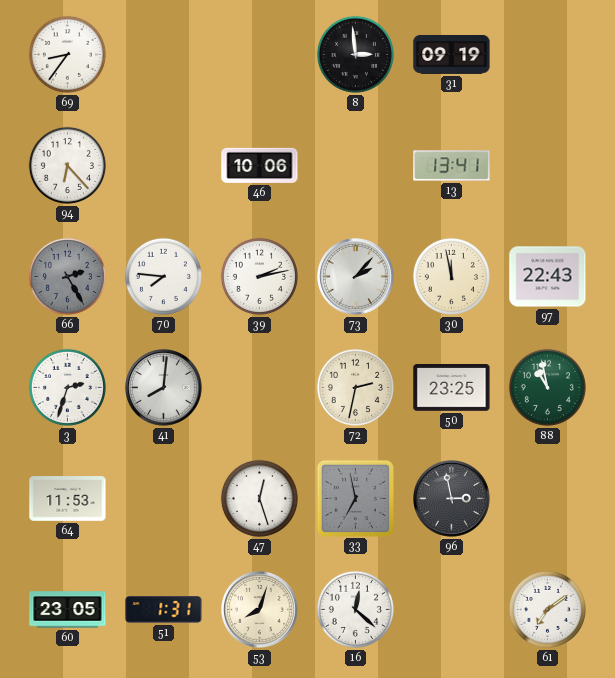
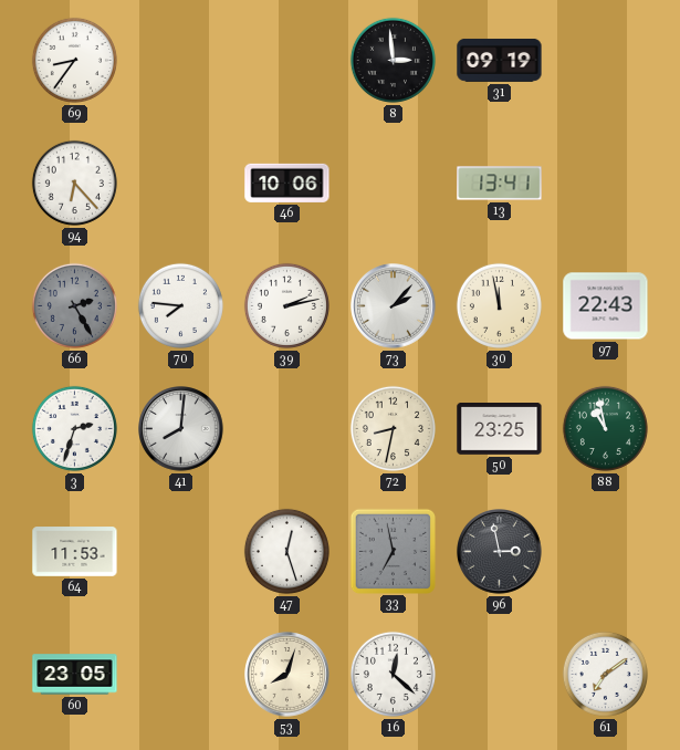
72: 2:32 -> 8:32
51: 1:31 -> none
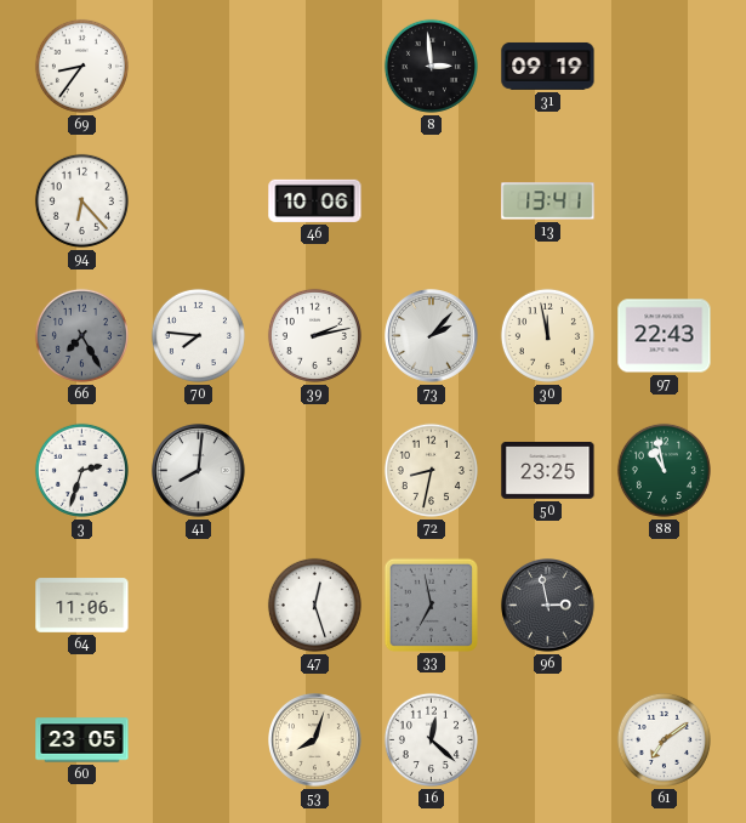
66: 2:25 -> 7:25
64: 11:53 -> 11:06
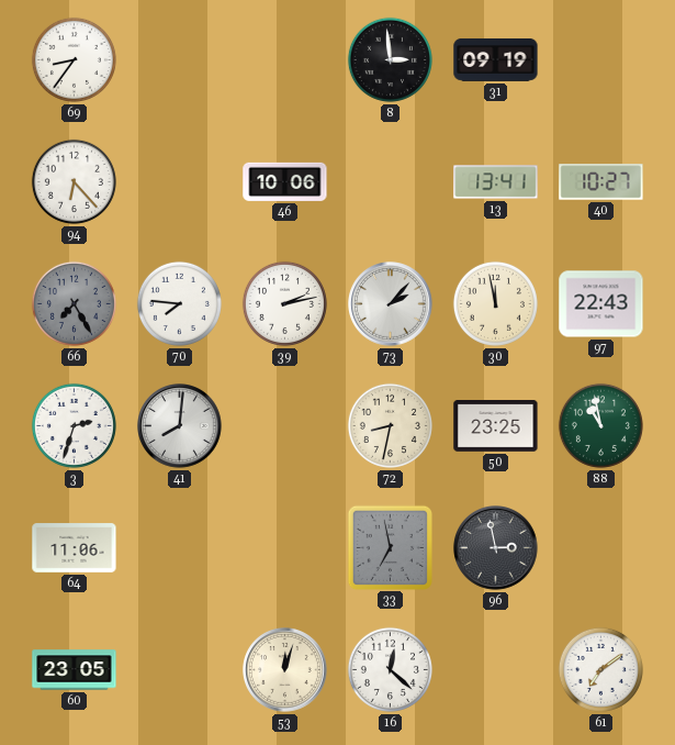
40: none -> 10:27
47: 12:27 -> none
53: 8:03 -> 12:03
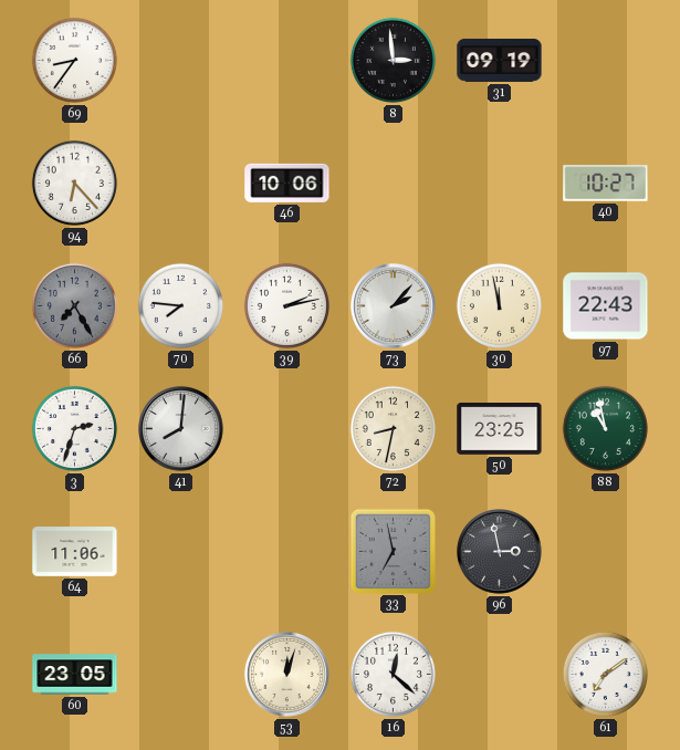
13: 13:41 -> none
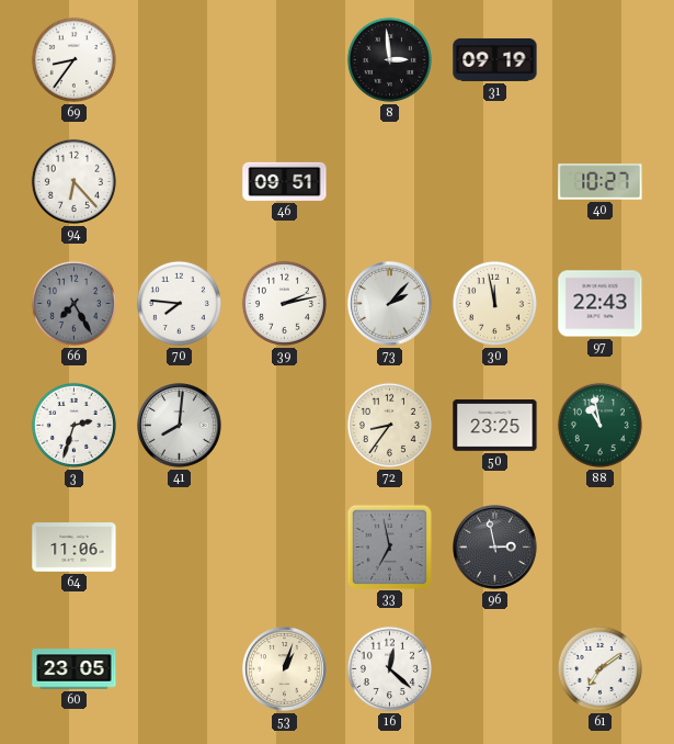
46: 10:06 -> 09:51
72: 8:32 -> 8:36
53: 12:03 -> 1:03
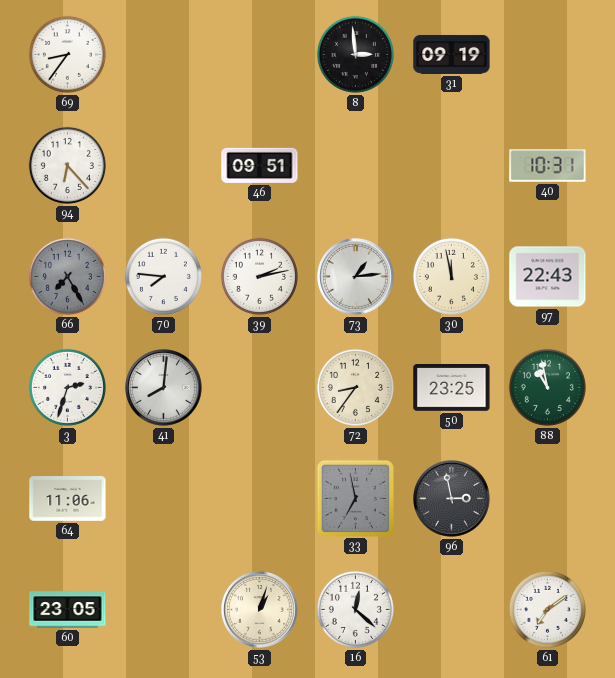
40: 10:27 -> 10:31
73: 2:07 -> 1:14
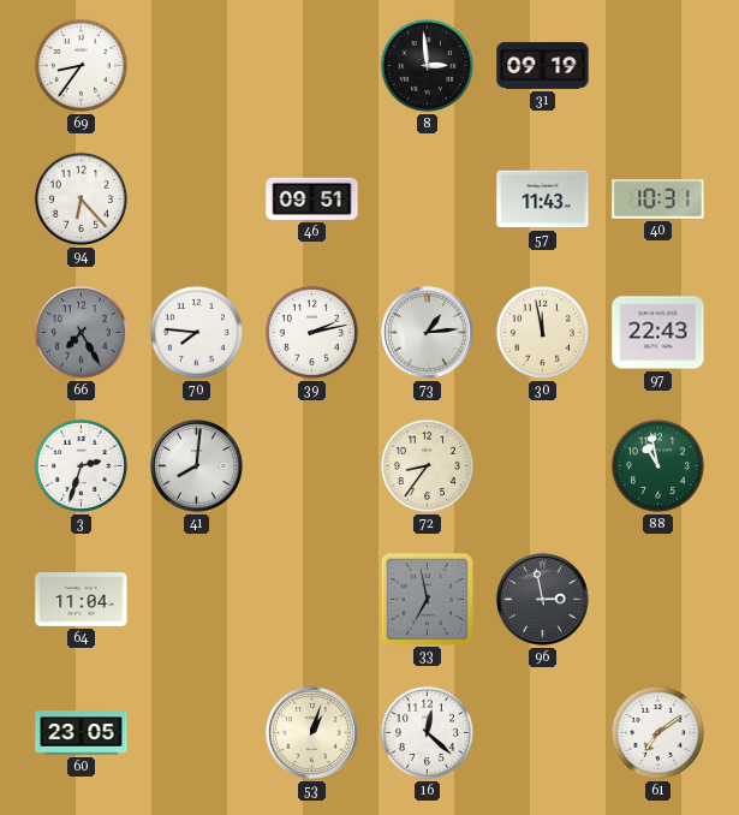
57: none -> 11:43
50: 23:25 -> none
64: 11:06 -> 11:04
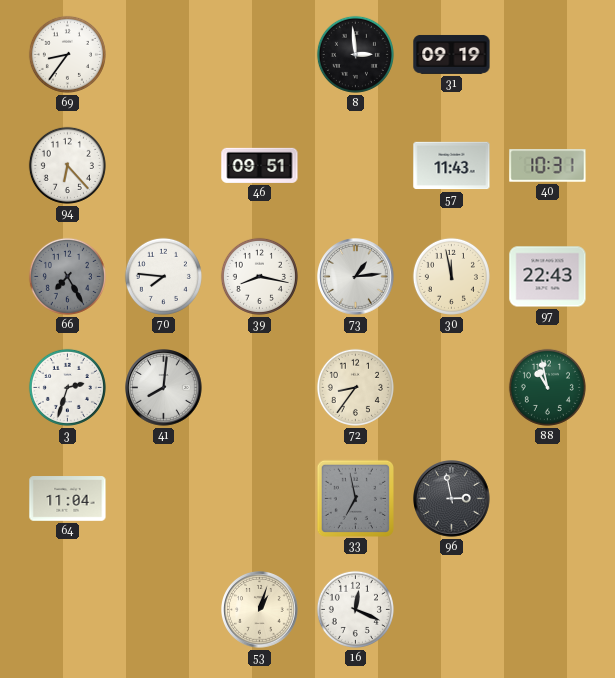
39: 2:13 -> 8:17
60: 23:05 -> none
16: 12:22 -> 12:19
61: 7:09 -> none
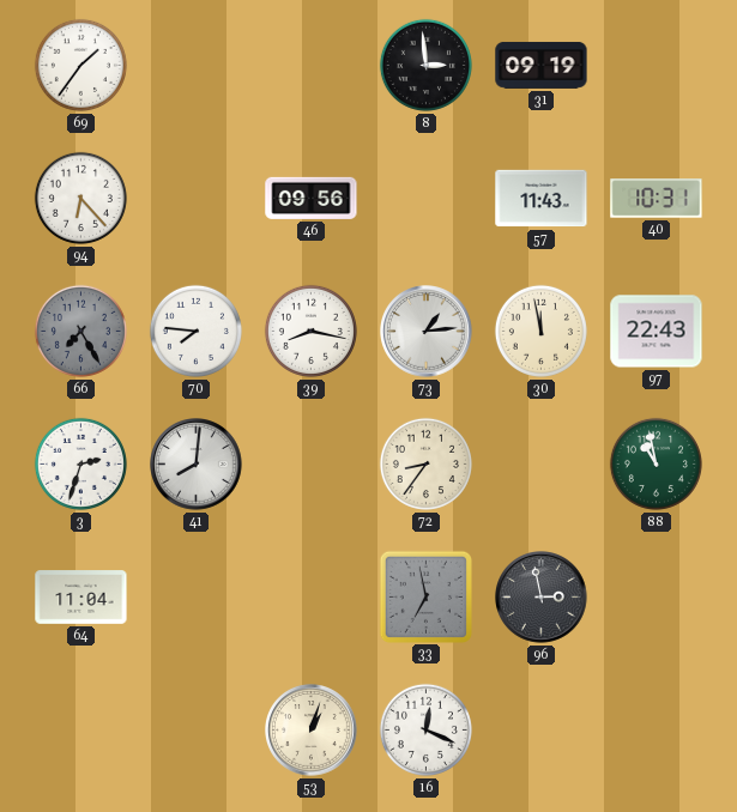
69: 8:36 -> 1:36
46: 09:51 -> 09:56
